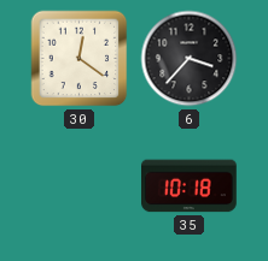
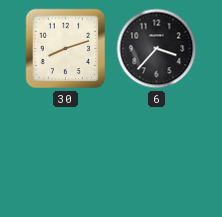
30: 12:21 -> 8:12
35: 10:18 -> none
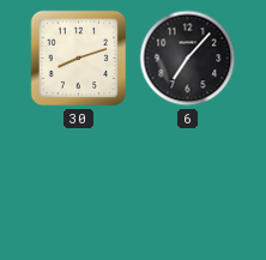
6: 3:37 -> 7:07
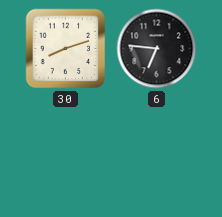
6: 7:07 -> 6:46
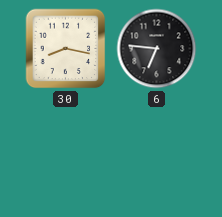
30: 8:12 -> 8:17
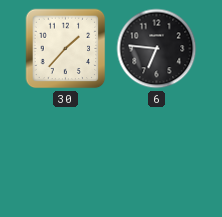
30: 8:17 -> 1:37
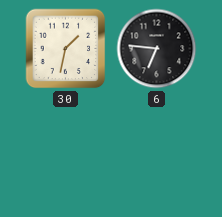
30: 1:37 -> 1:32
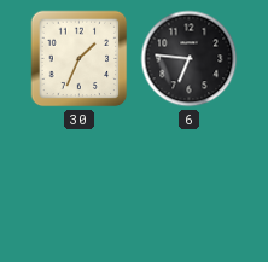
30: 1:32 -> 1:34
